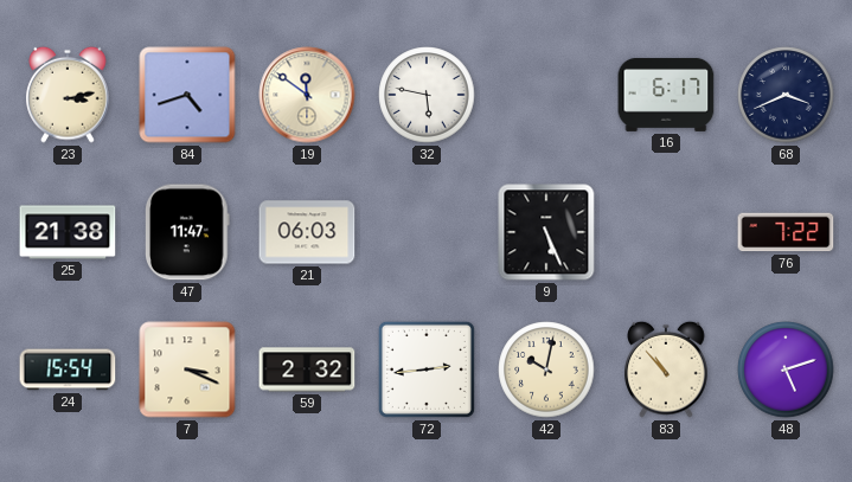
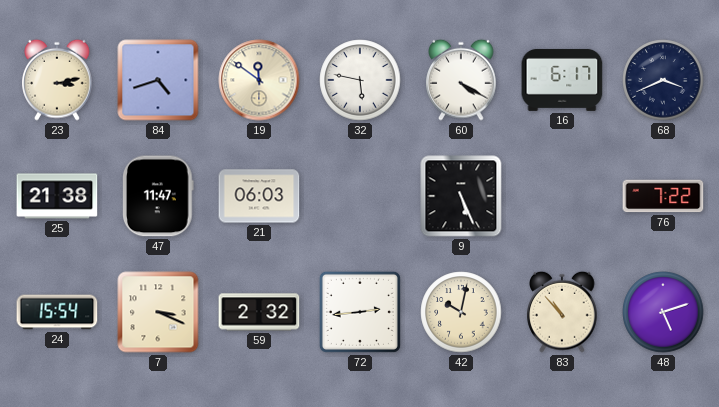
60: none -> 4:20
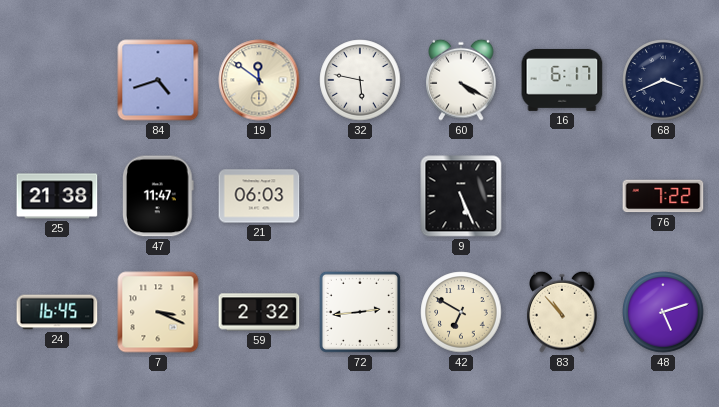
23: 3:13 -> none
24: 15:54 -> 16:45
42: 10:02 -> 6:50
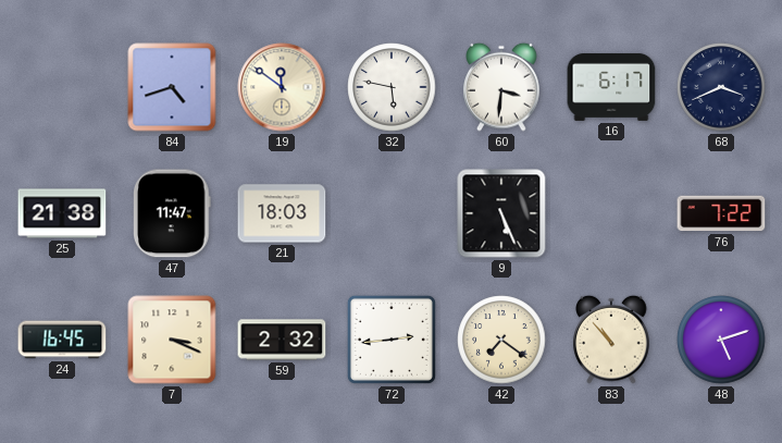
60: 4:20 -> 3:31
21: 06:03 -> 18:03
42: 6:50 -> 7:21
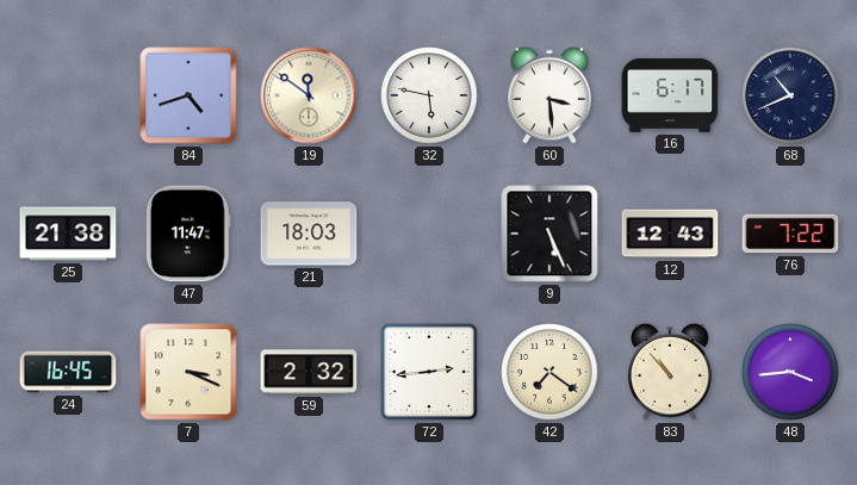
60: 3:31 -> 3:29
68: 3:41 -> 10:41
12: none -> 12:43
48: 5:12 -> 3:44
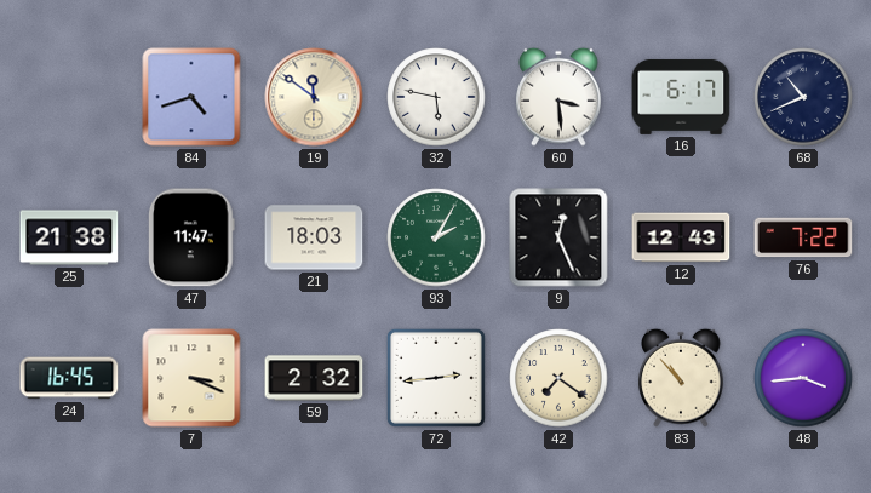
93: none -> 2:05
9: 5:26 -> 12:26
